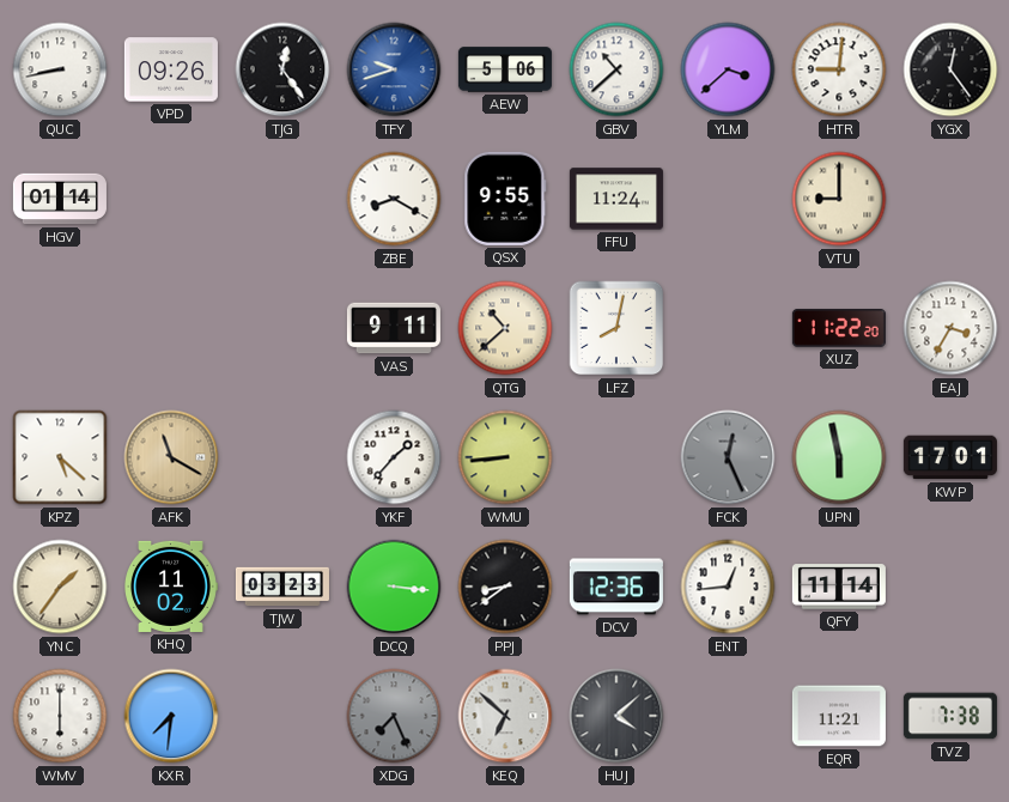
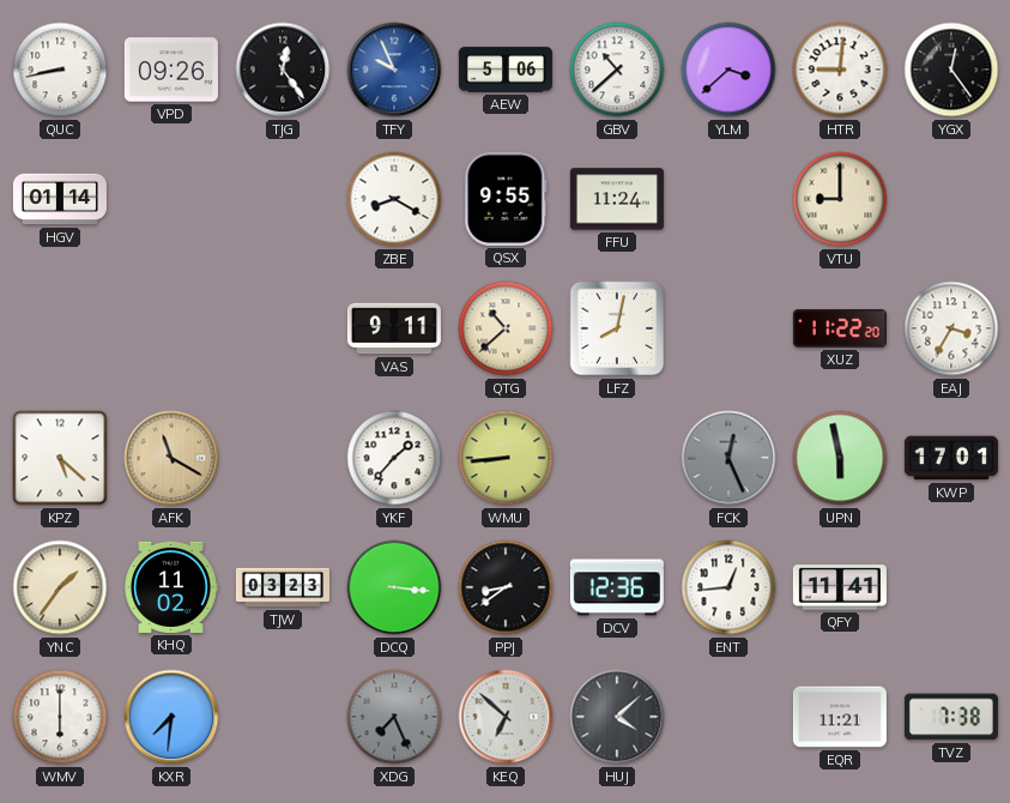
TFY: 9:42 -> 9:56
QFY: 11:14 -> 11:41
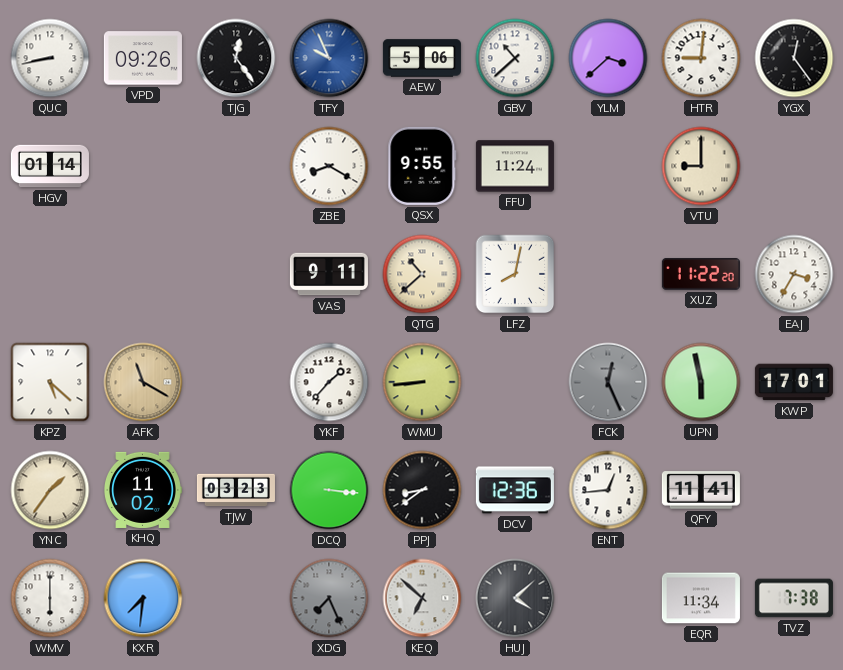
EQR: 11:21 -> 11:34
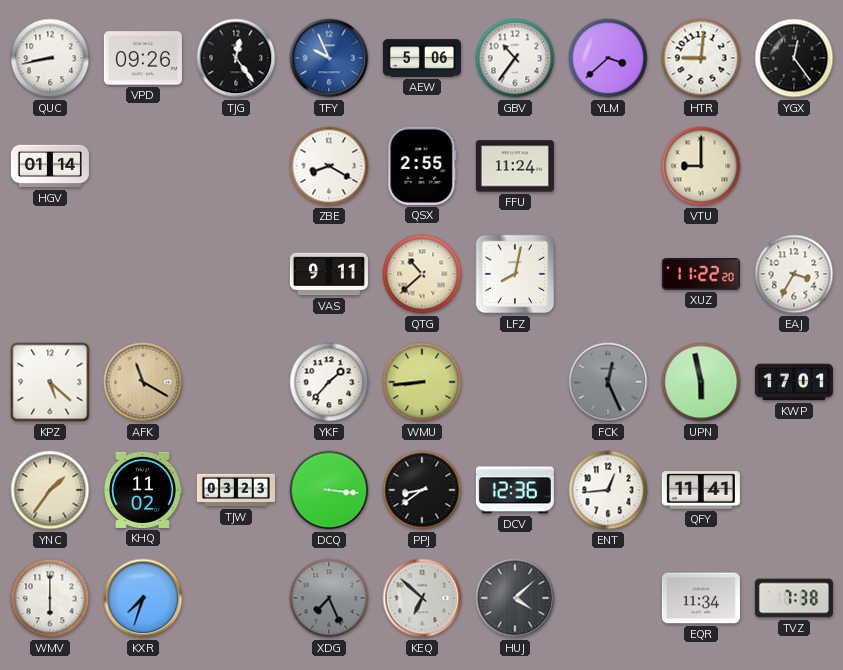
GBV: 10:38 -> 10:36
QSX: 9:55 -> 2:55
KXR: 7:31 -> 7:33
